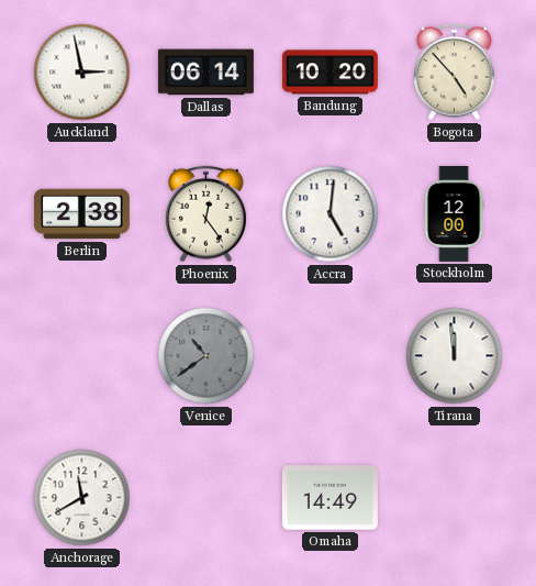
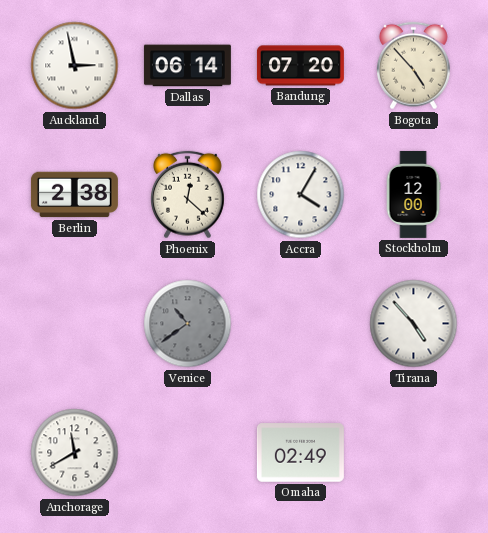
Bandung: 10:20 -> 07:20
Phoenix: 12:24 -> 12:22
Accra: 5:01 -> 4:05
Tirana: 11:59 -> 4:53
Omaha: 14:49 -> 02:49
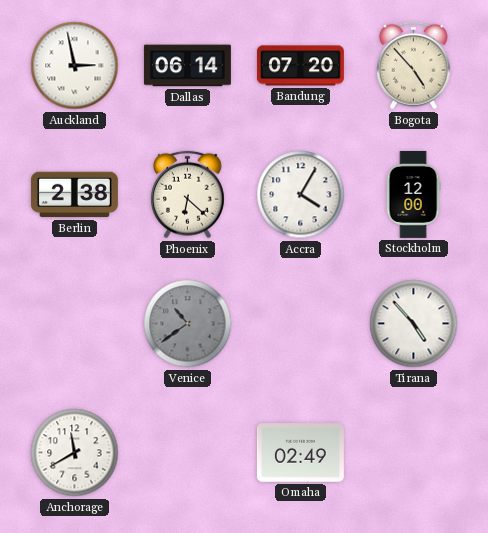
Phoenix: 12:22 -> 6:22
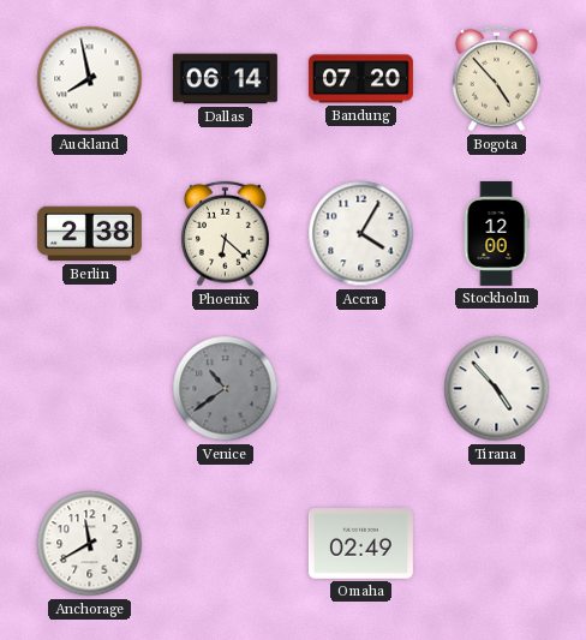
Auckland: 2:58 -> 7:58
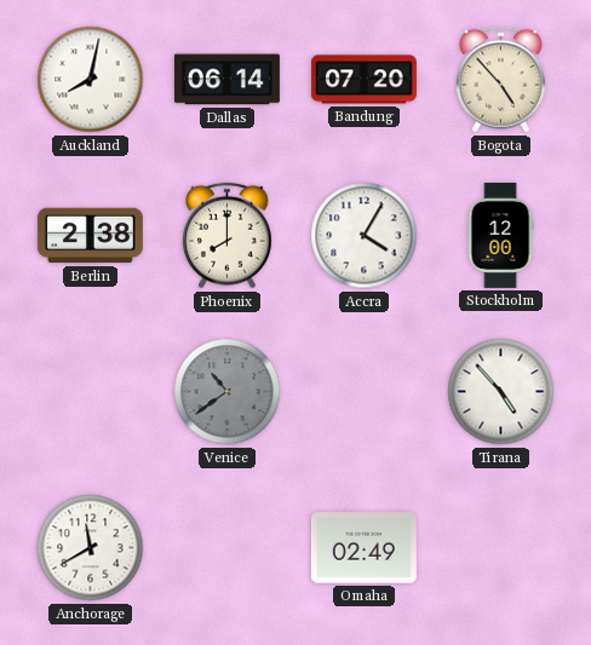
Auckland: 7:58 -> 8:02
Phoenix: 6:22 -> 8:00
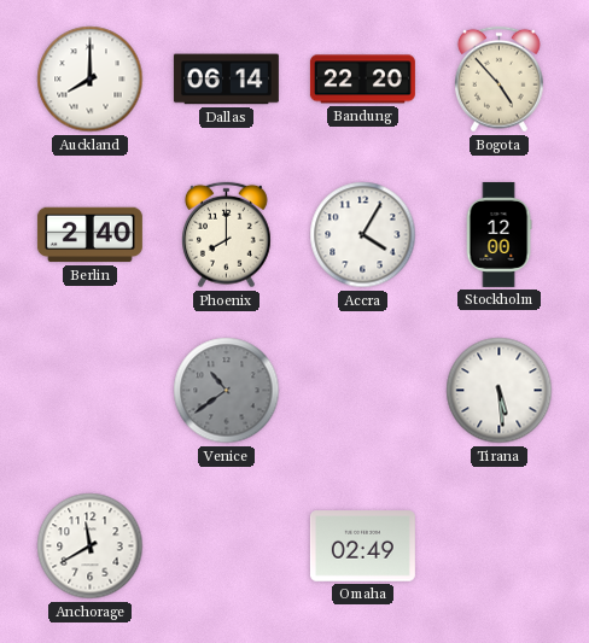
Auckland: 8:02 -> 8:00
Bandung: 07:20 -> 22:20
Berlin: 2:38 -> 2:40
Tirana: 4:53 -> 5:29
